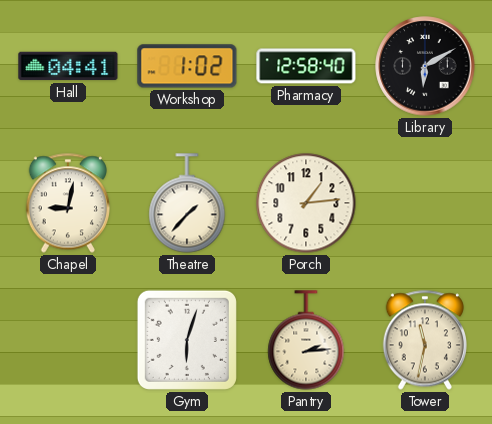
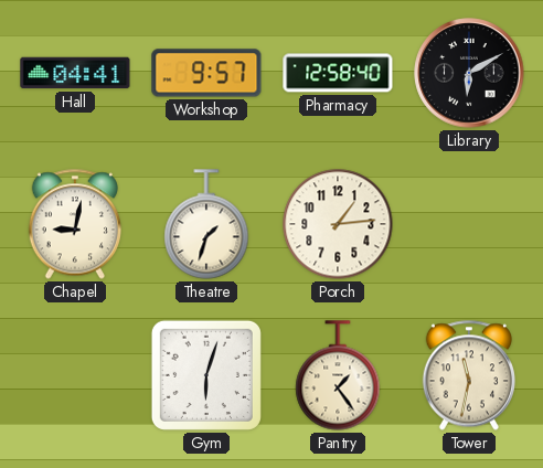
Workshop: 1:02 -> 9:57
Theatre: 1:37 -> 1:33
Pantry: 2:14 -> 1:24
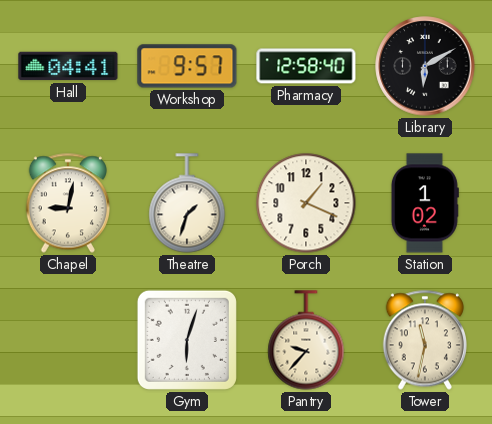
Porch: 1:14 -> 1:19
Station: none -> 1:02
Pantry: 1:24 -> 9:37
